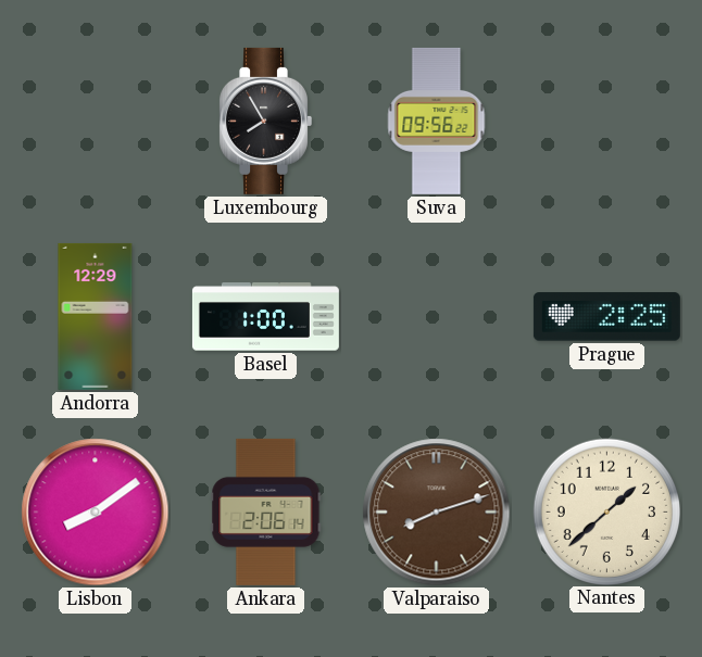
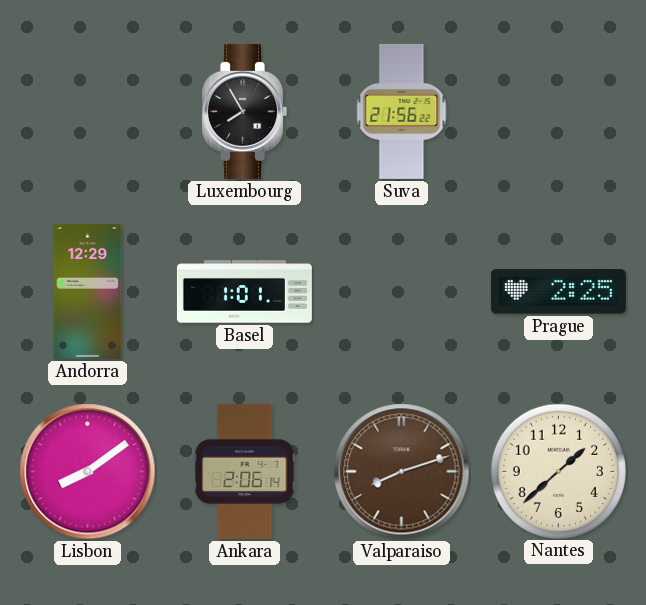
Suva: 09:56 -> 21:56
Basel: 1:00 -> 1:01
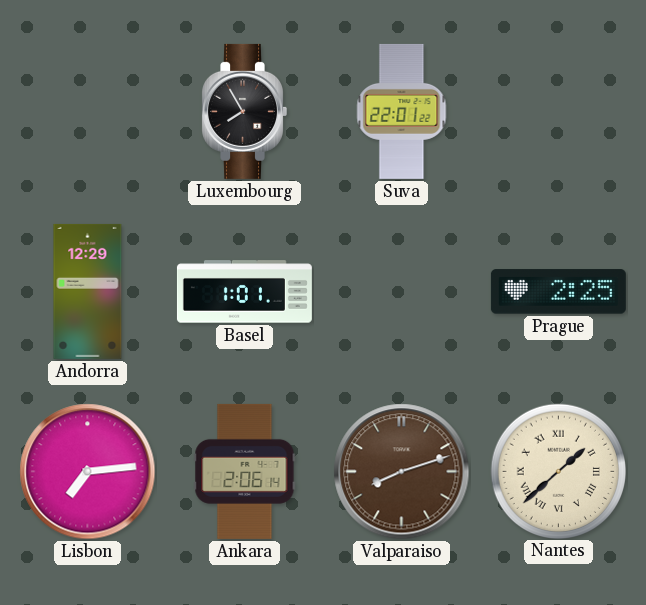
Suva: 21:56 -> 22:01
Lisbon: 8:09 -> 7:14
Nantes numerals: Arabic -> Roman
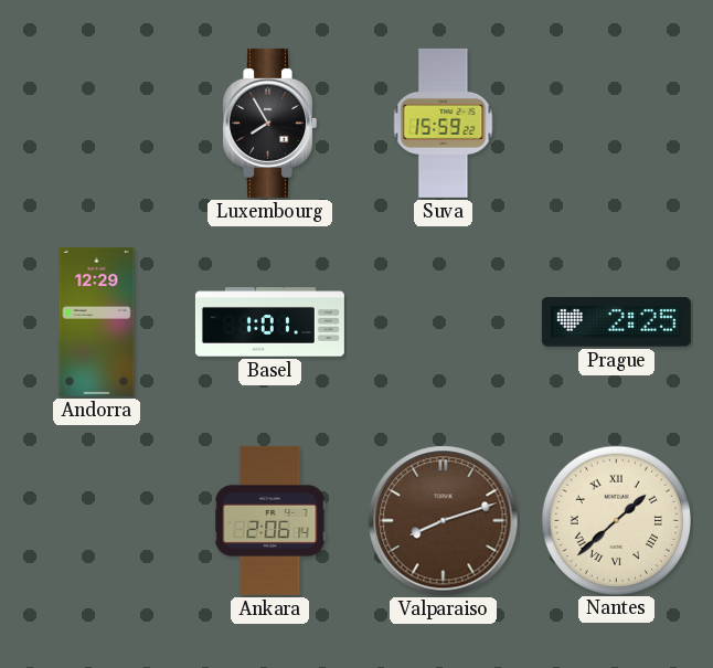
Suva: 22:01 -> 15:59
Lisbon: 7:14 -> none
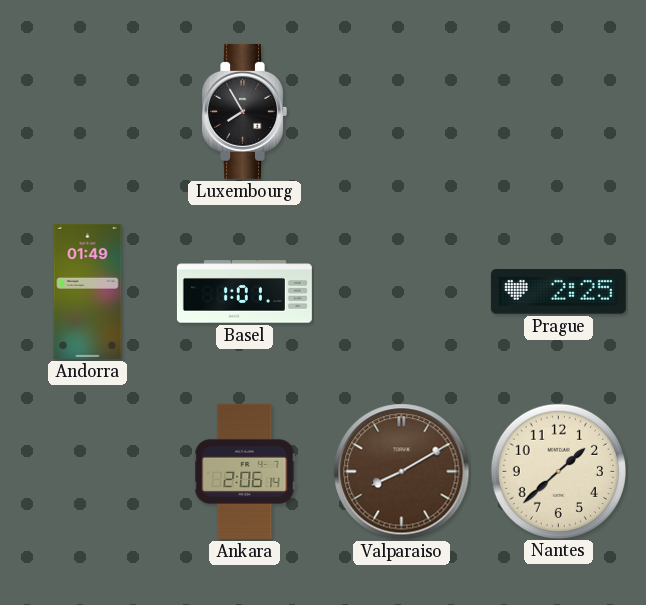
Suva: 15:59 -> none
Andorra: 12:29 -> 01:49
Valparaiso: 8:12 -> 8:10
Nantes numerals: Roman -> Arabic
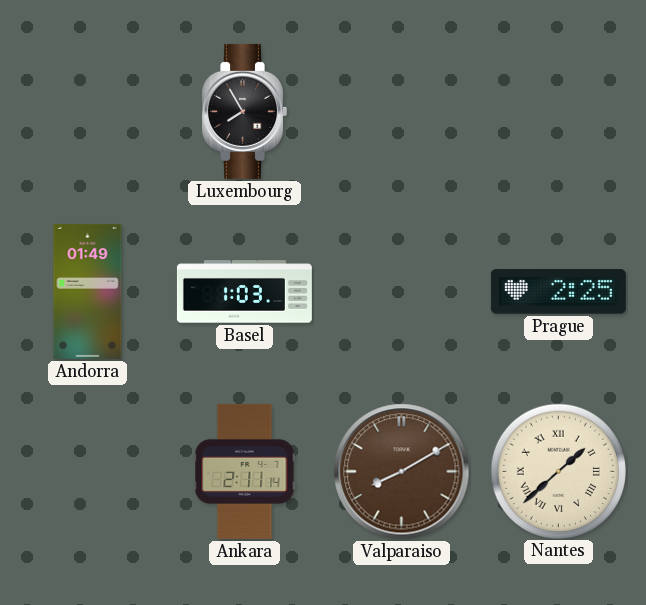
Basel: 1:01 -> 1:03
Ankara: 2:06 -> 2:11
Nantes numerals: Arabic -> Roman
